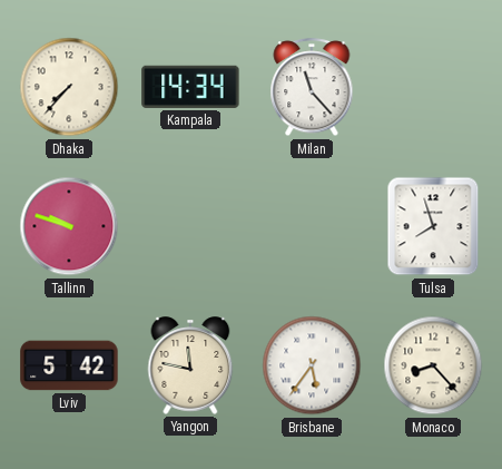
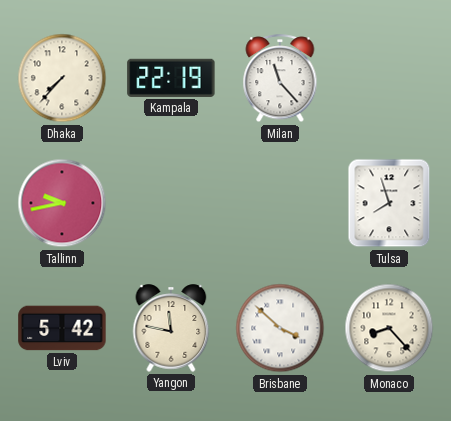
Kampala: 14:34 -> 22:19
Tallinn: 9:48 -> 9:43
Brisbane: 5:36 -> 3:52
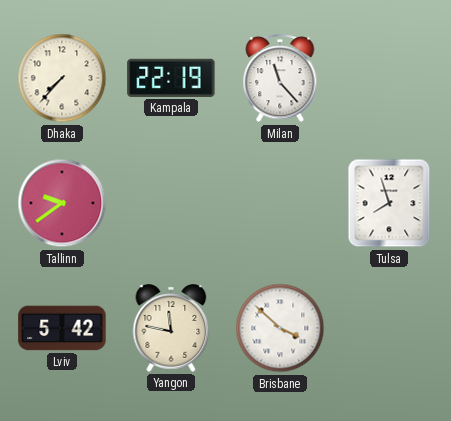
Tallinn: 9:43 -> 9:39
Monaco: 8:23 -> none
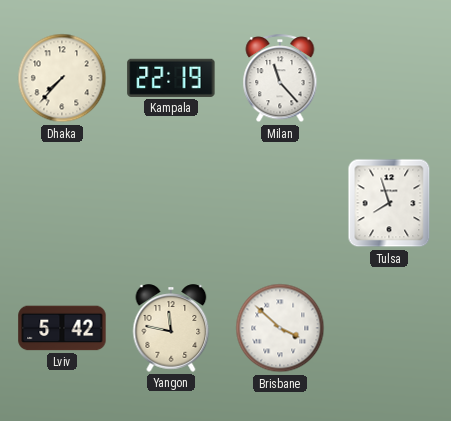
Tallinn: 9:39 -> none
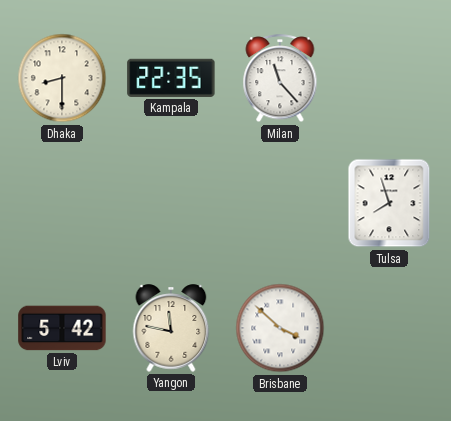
Dhaka: 7:37 -> 8:30
Kampala: 22:19 -> 22:35
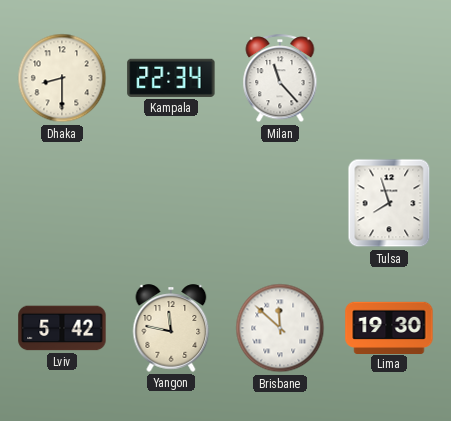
Kampala: 22:35 -> 22:34
Brisbane: 3:52 -> 11:52
Lima: none -> 19:30
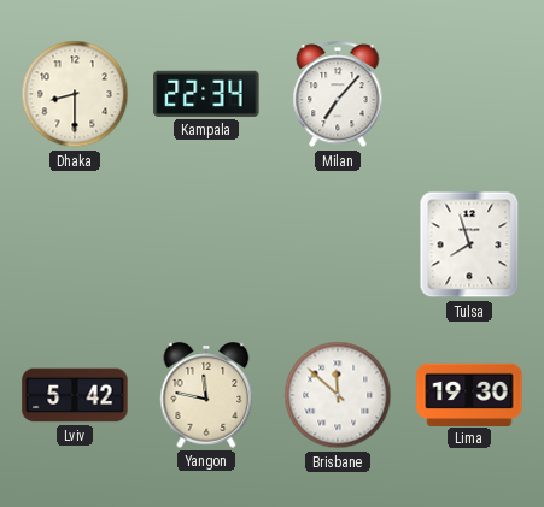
Milan: 11:23 -> 7:07
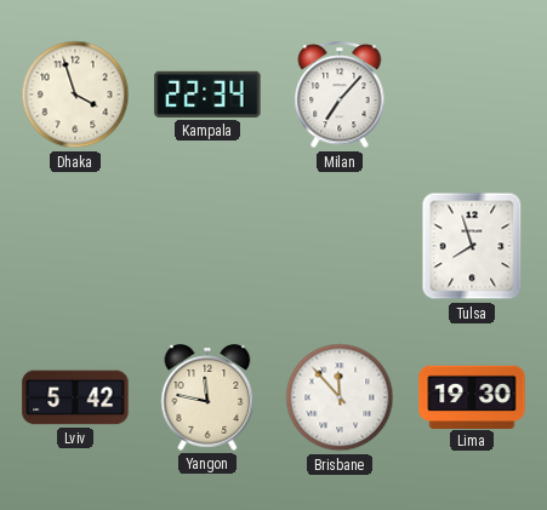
Dhaka: 8:30 -> 3:57
Brisbane: 11:52 -> 11:53
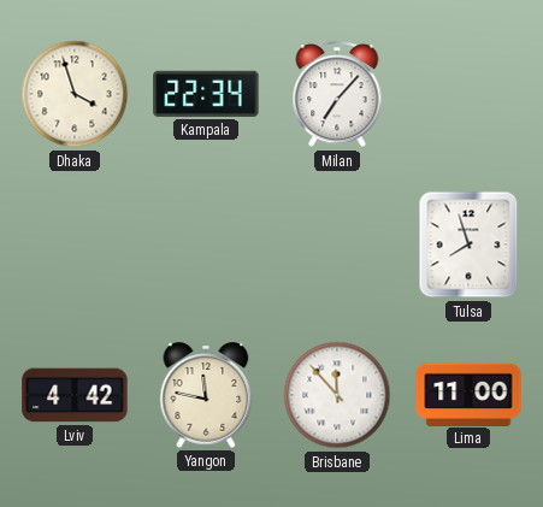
Lviv: 5:42 -> 4:42
Lima: 19:30 -> 11:00
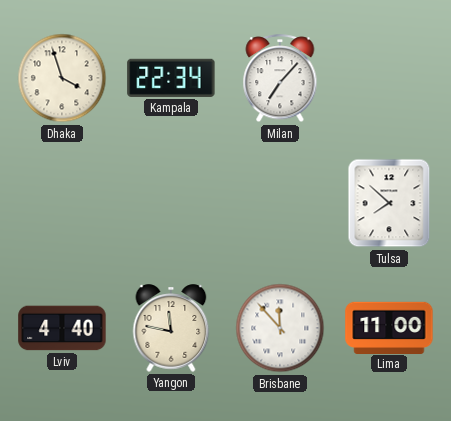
Tulsa: 7:57 -> 7:52
Lviv: 4:42 -> 4:40
